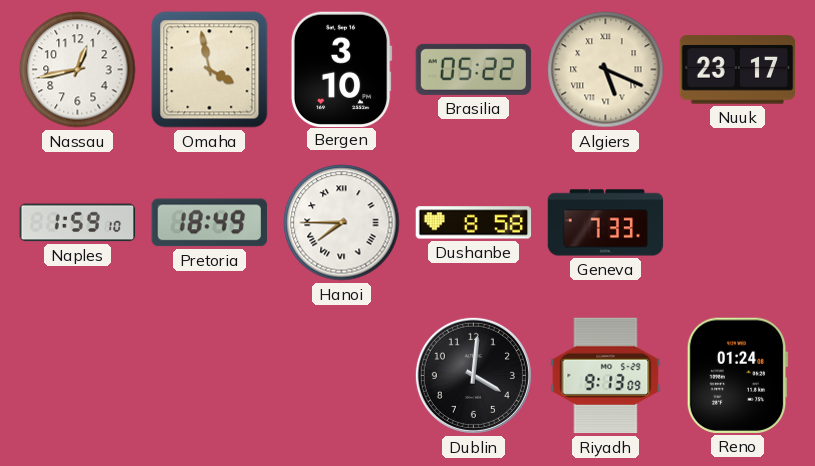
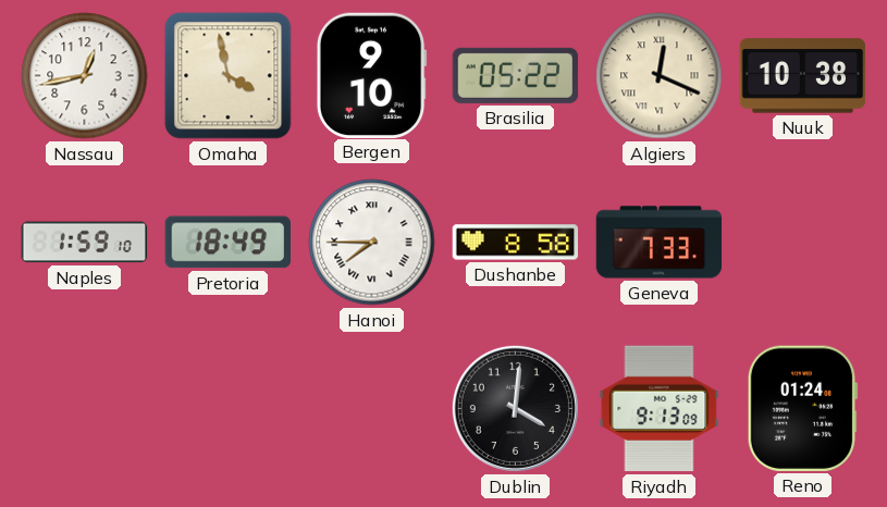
Bergen: 3:10 -> 9:10
Algiers: 5:19 -> 12:19
Nuuk: 23:17 -> 10:38
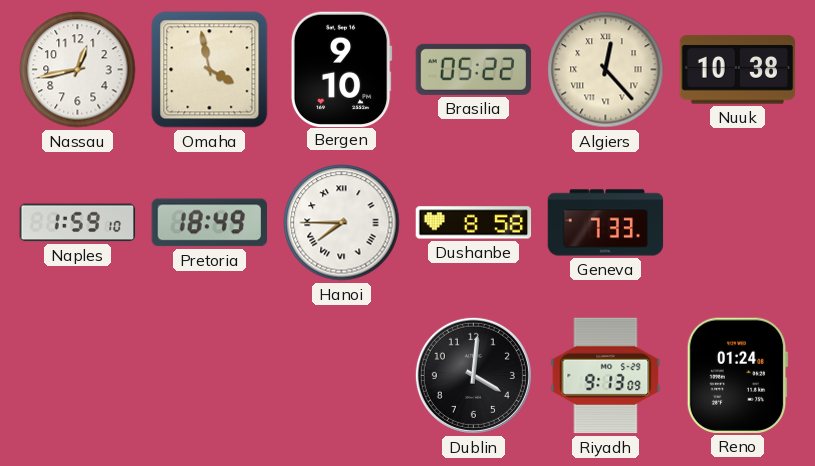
Algiers: 12:19 -> 12:23
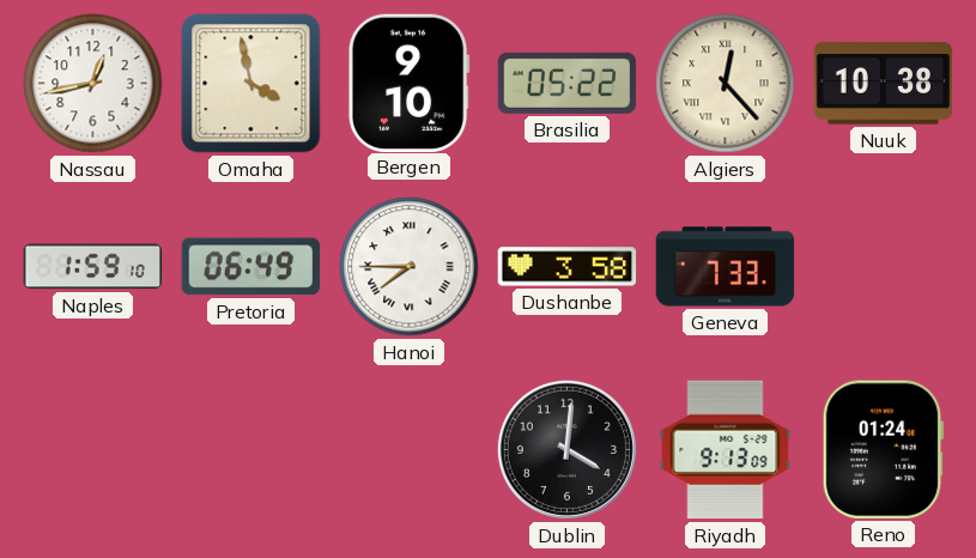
Pretoria: 18:49 -> 06:49
Dushanbe: 8:58 -> 3:58
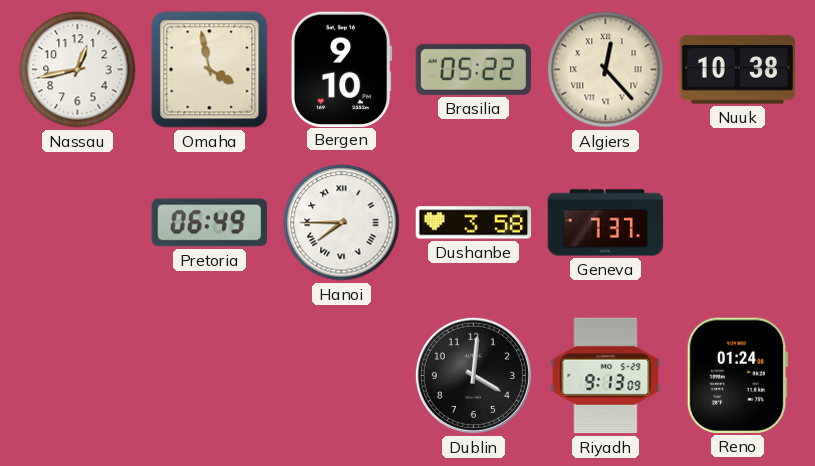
Naples: 1:59 -> none
Geneva: 7:33 -> 7:37
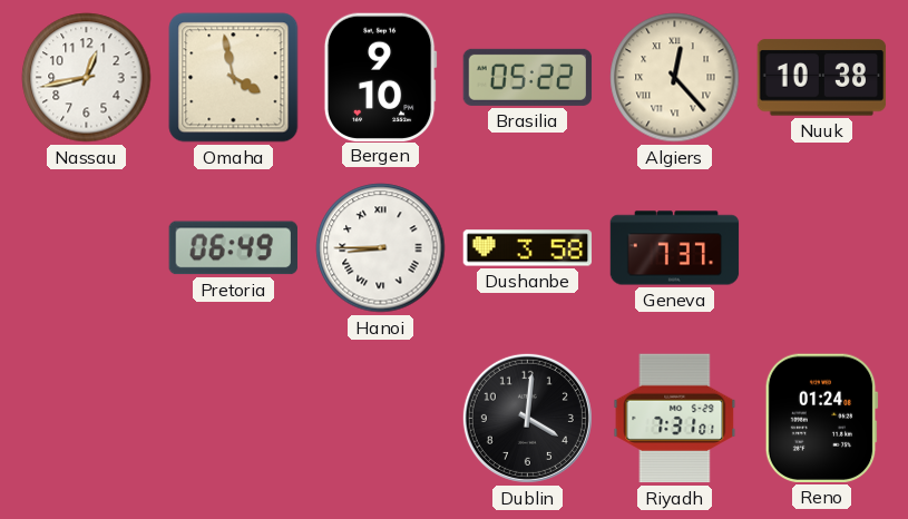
Hanoi: 7:45 -> 8:45
Riyadh: 9:13 -> 7:31
